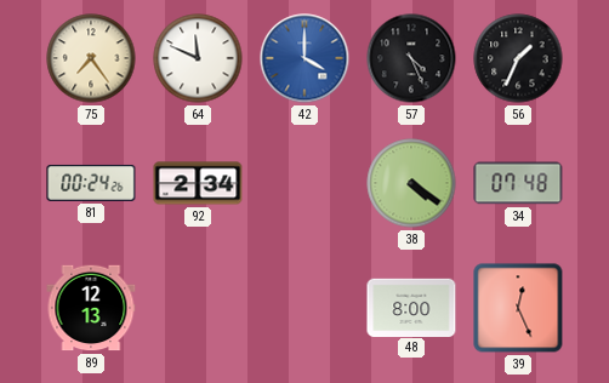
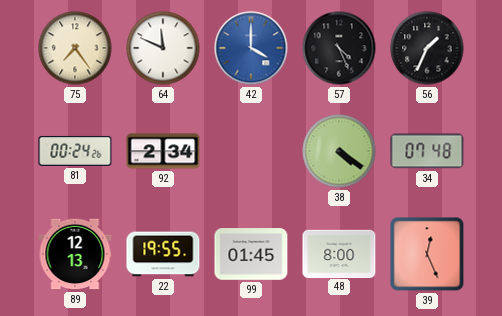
22: none -> 19:55
99: none -> 01:45
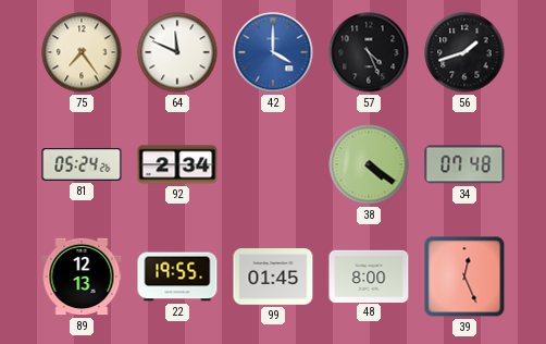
56: 1:34 -> 1:42
81: 00:24 -> 05:24
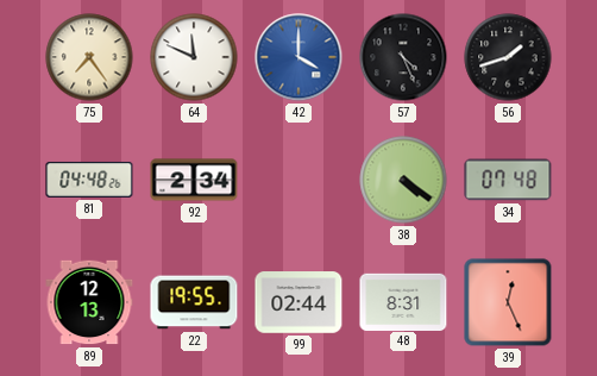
81: 05:24 -> 04:48
99: 01:45 -> 02:44
48: 8:00 -> 8:31
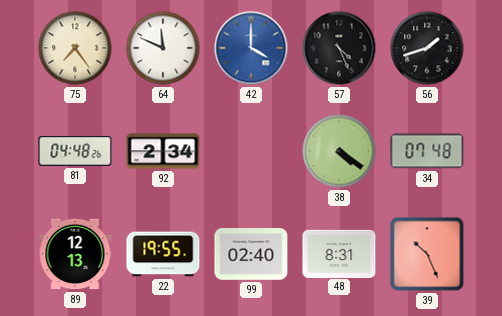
99: 02:44 -> 02:40
39: 12:26 -> 10:26
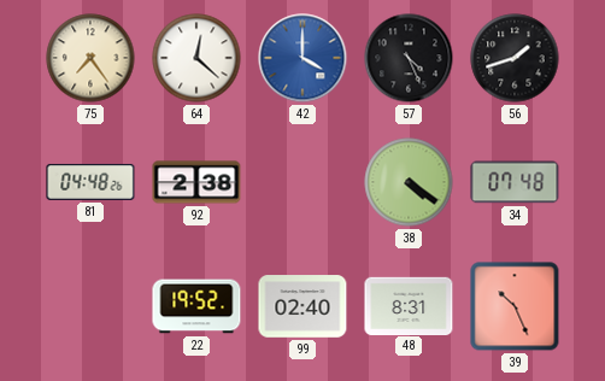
64: 11:49 -> 12:22
92: 2:34 -> 2:38
89: 12:13 -> none
22: 19:55 -> 19:52
